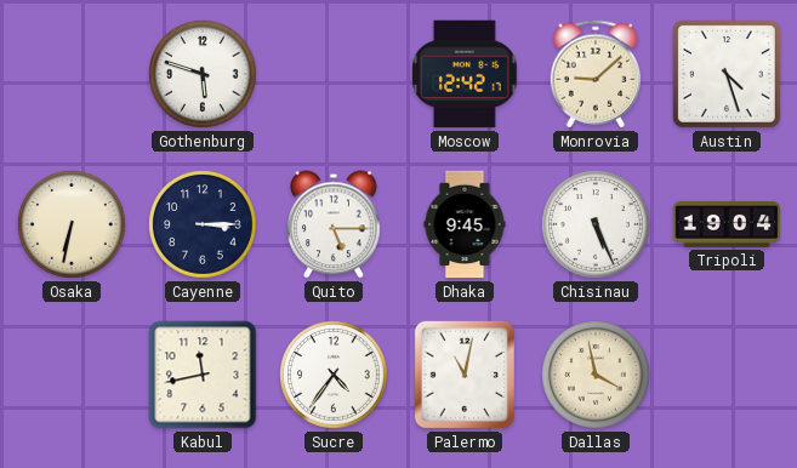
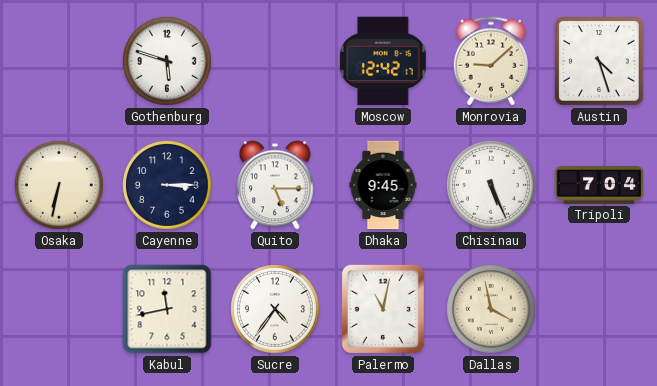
Tripoli: 19:04 -> 7:04
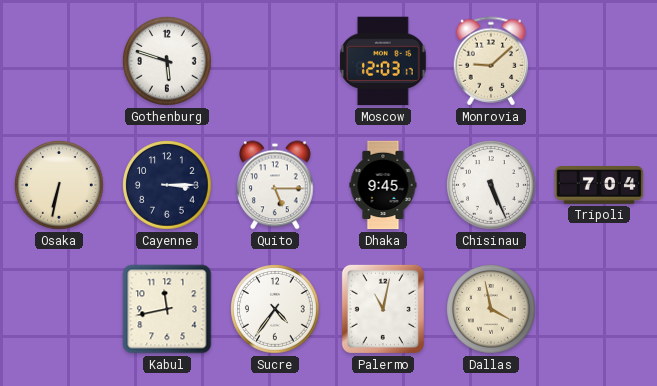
Moscow: 12:42 -> 12:03
Austin: 4:27 -> none
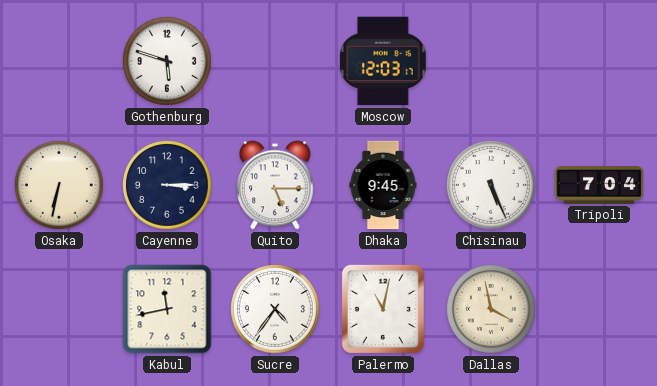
Monrovia: 9:08 -> none
